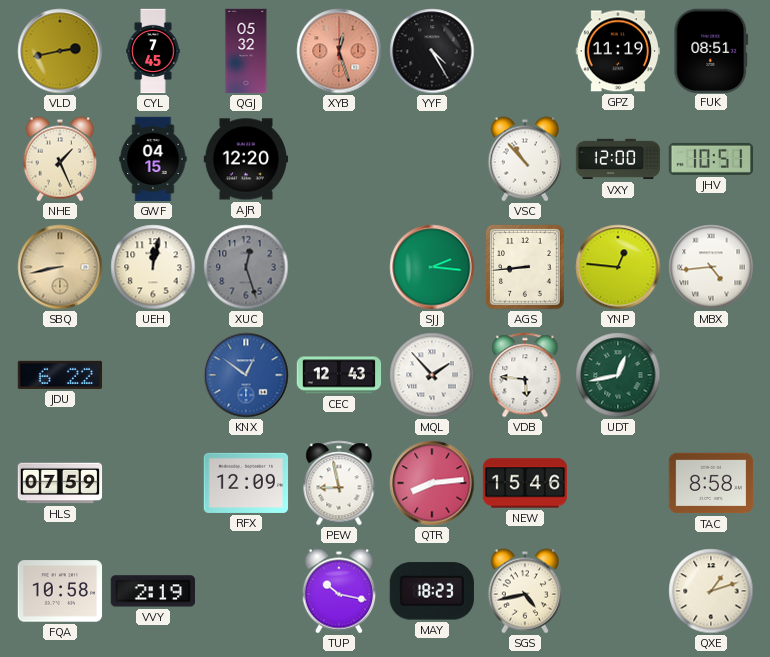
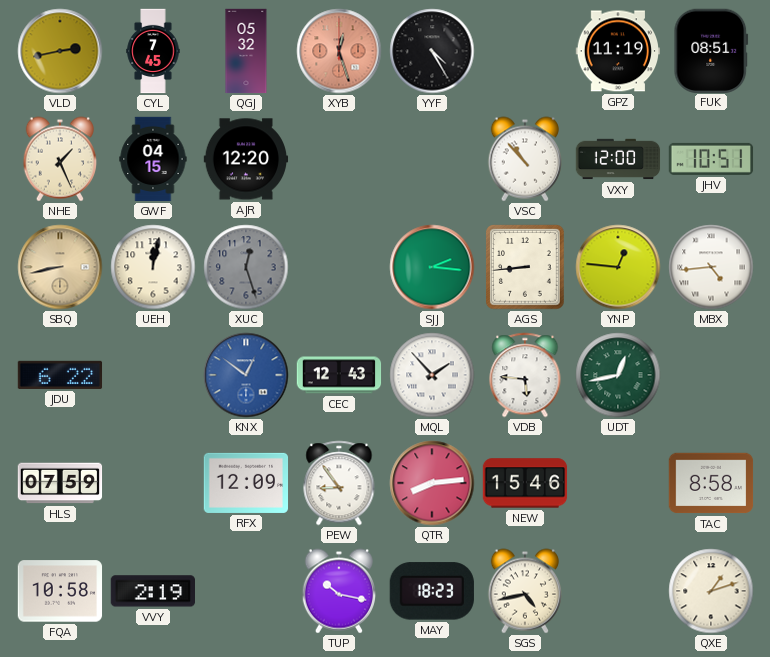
PEW: 8:58 -> 8:54
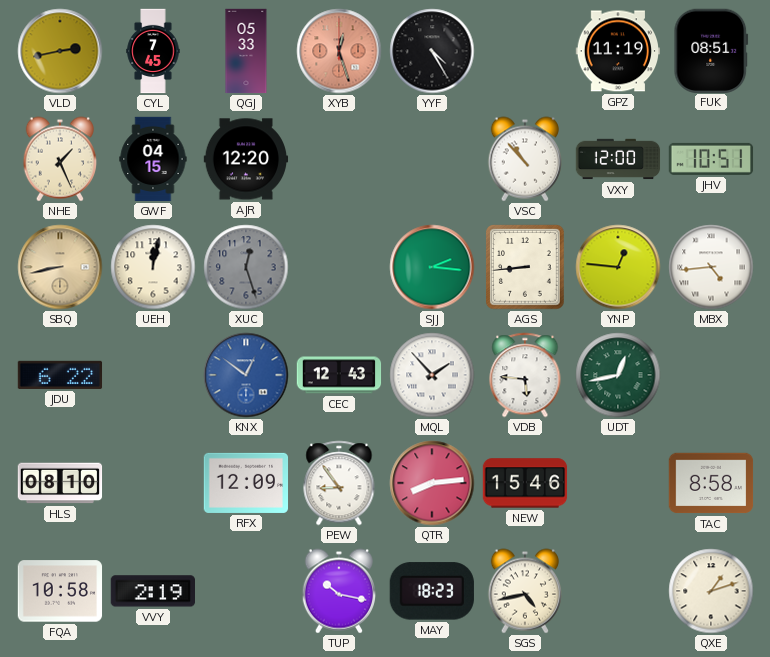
QGJ: 05:32 -> 05:33
HLS: 07:59 -> 08:10
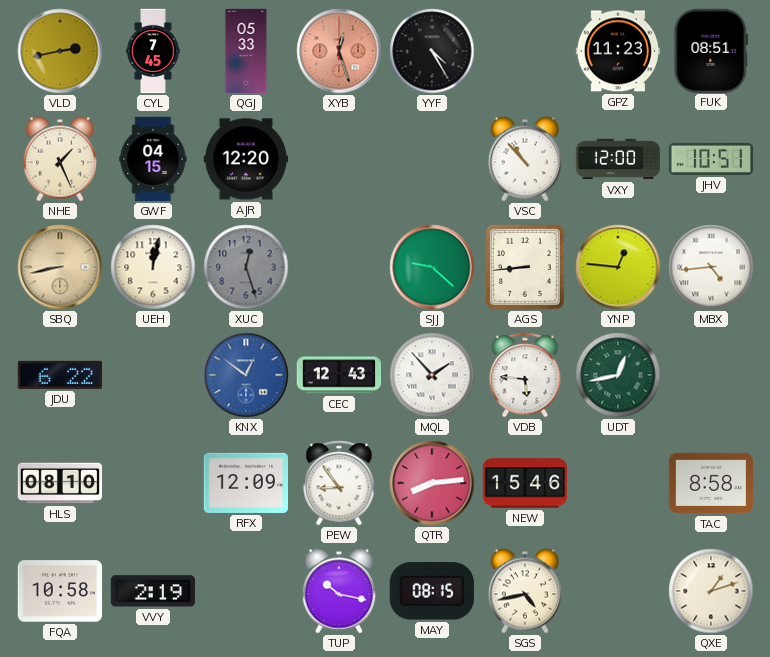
GPZ: 11:19 -> 11:23
SJJ: 2:16 -> 9:22
MAY: 18:23 -> 08:15
